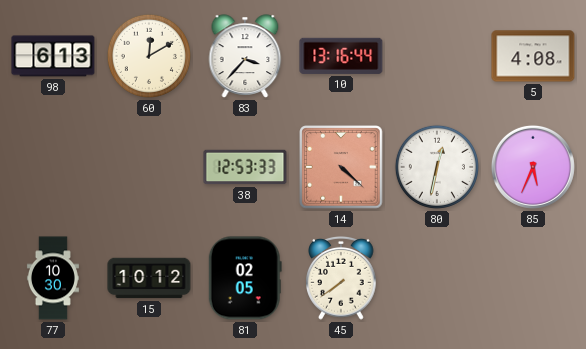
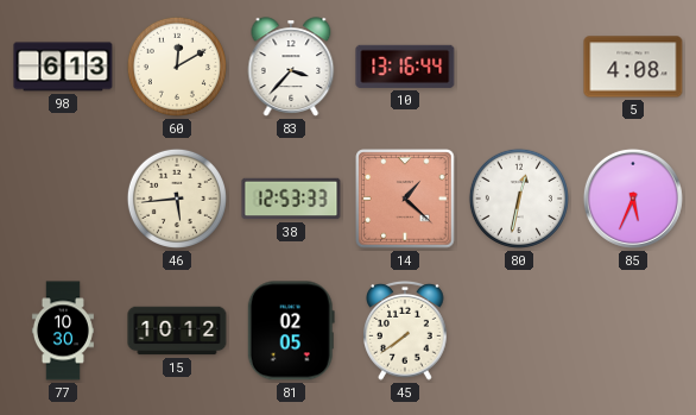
46: none -> 5:44
14: 4:22 -> 1:22
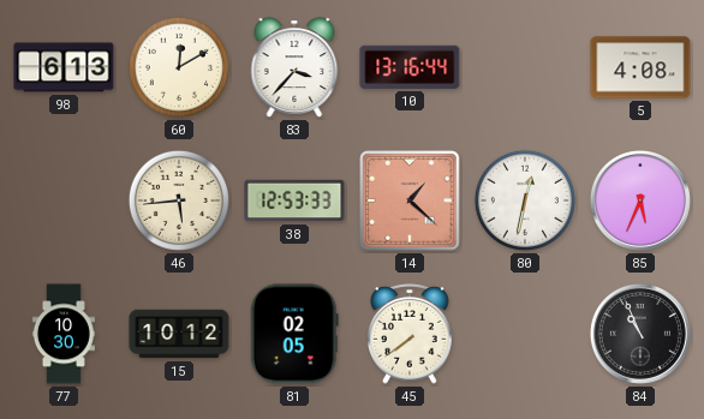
84: none -> 10:56
